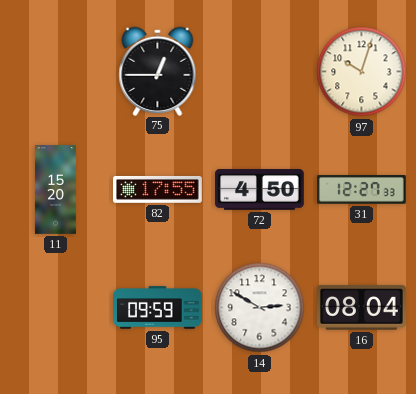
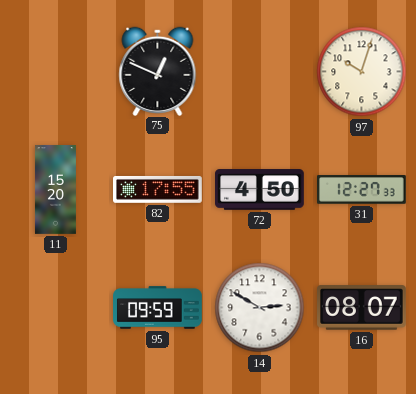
75: 12:45 -> 12:49
16: 08:04 -> 08:07
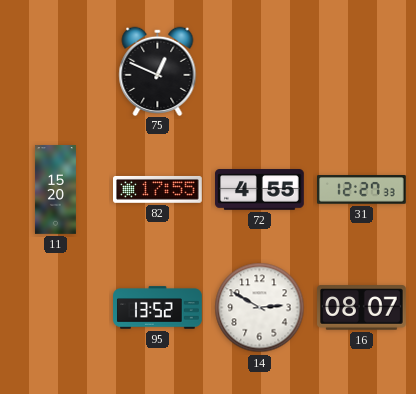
97: 10:03 -> none
72: 4:50 -> 4:55
95: 09:59 -> 13:52
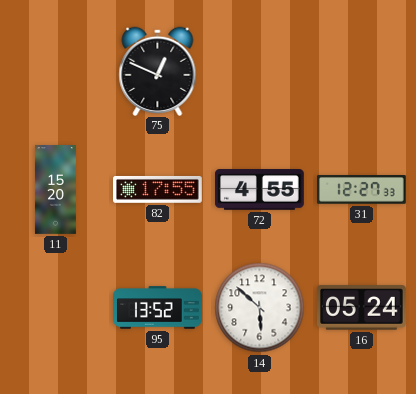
14: 2:50 -> 5:52
16: 08:07 -> 05:24
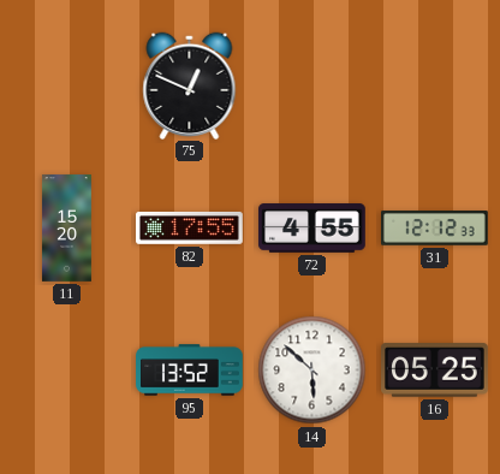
31: 12:27 -> 12:12
16: 05:24 -> 05:25
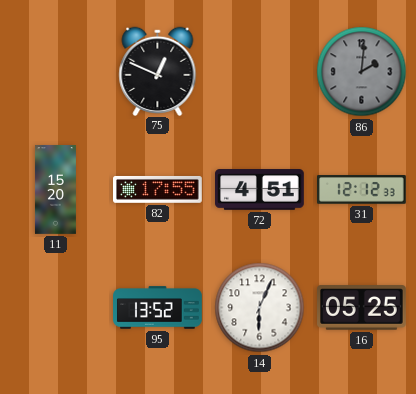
86: none -> 2:01
72: 4:55 -> 4:51
14: 5:52 -> 6:04
